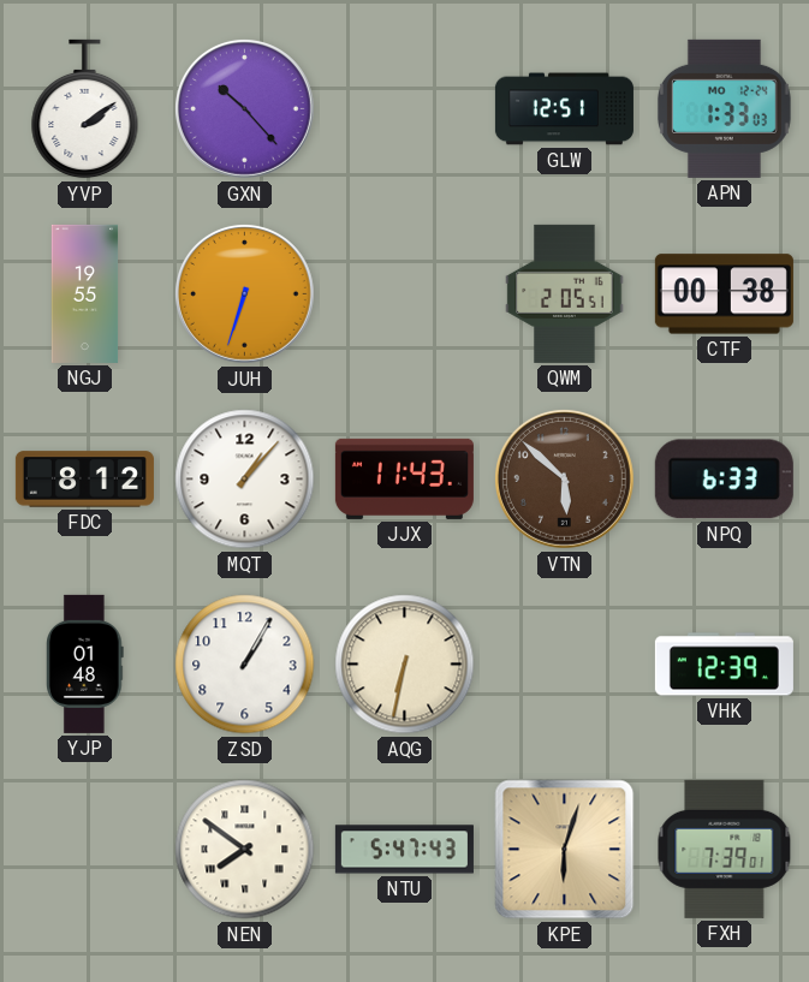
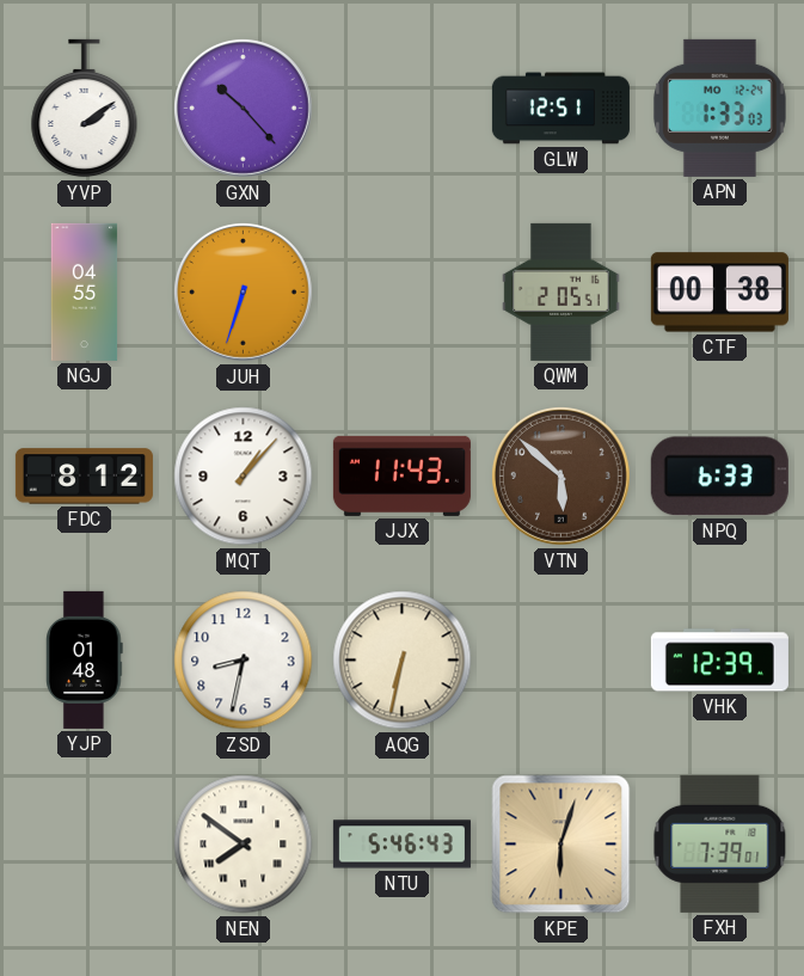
NGJ: 19:55 -> 04:55
ZSD: 1:05 -> 8:32
NTU: 5:47 -> 5:46
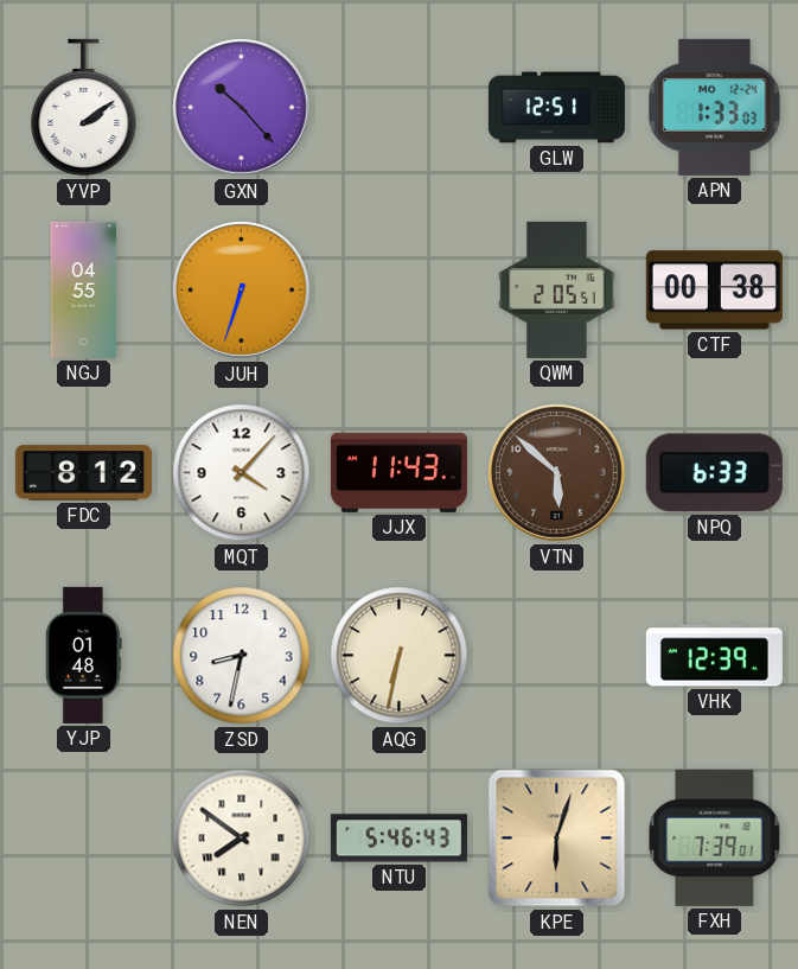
MQT: 1:07 -> 4:07
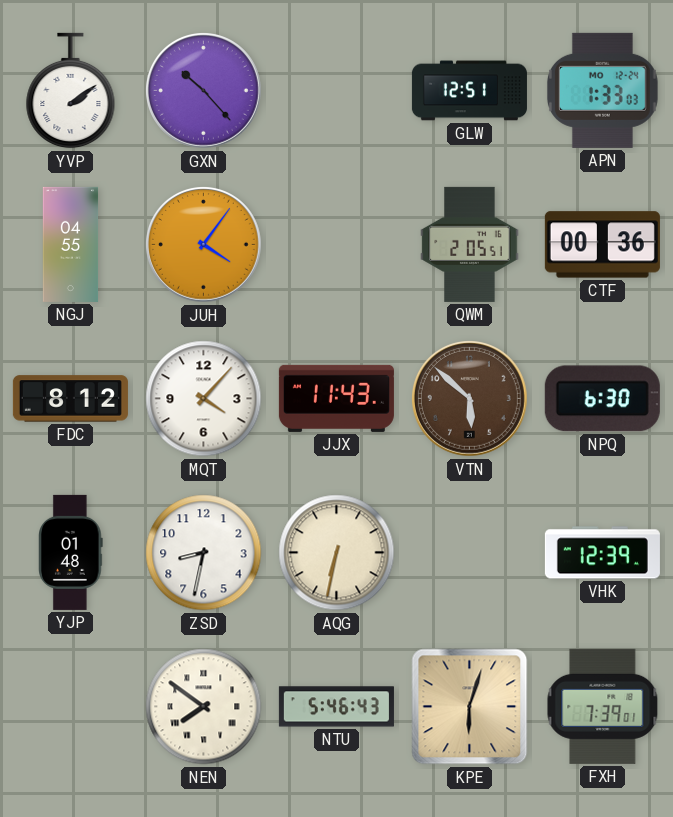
JUH: 6:33 -> 4:06
CTF: 00:38 -> 00:36
NPQ: 6:33 -> 6:30
